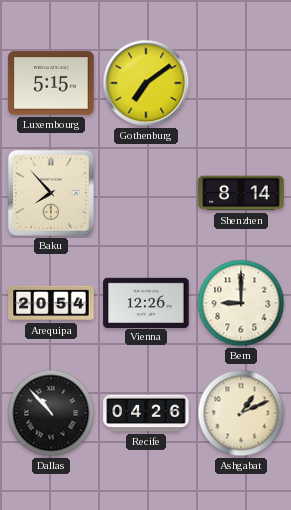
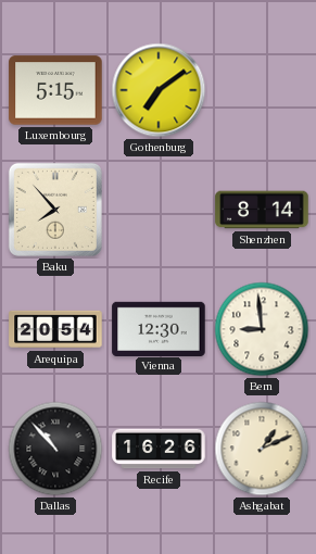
Vienna: 12:26 -> 12:30
Bern: 9:00 -> 8:59
Recife: 04:26 -> 16:26
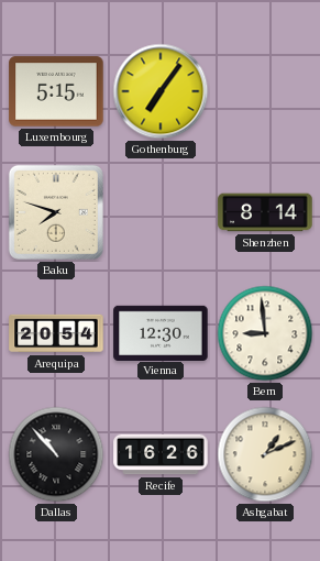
Gothenburg: 7:09 -> 7:06
Baku: 7:53 -> 7:48
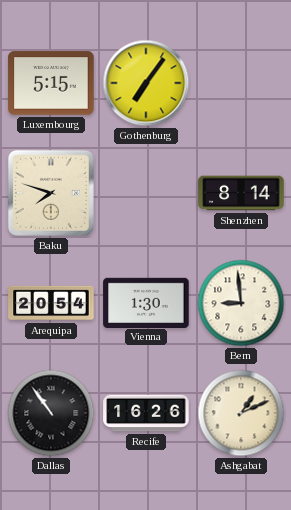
Vienna: 12:30 -> 1:30
Dallas: 10:53 -> 10:54
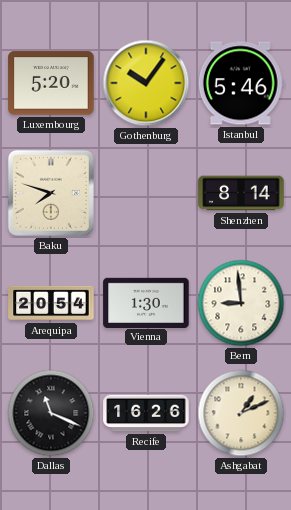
Luxembourg: 5:15 -> 5:20
Gothenburg: 7:06 -> 10:06
Istanbul: none -> 5:46
Dallas: 10:54 -> 11:19
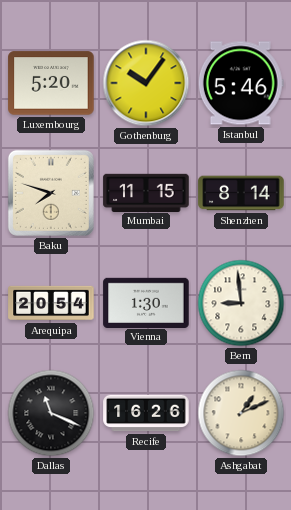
Mumbai: none -> 11:15
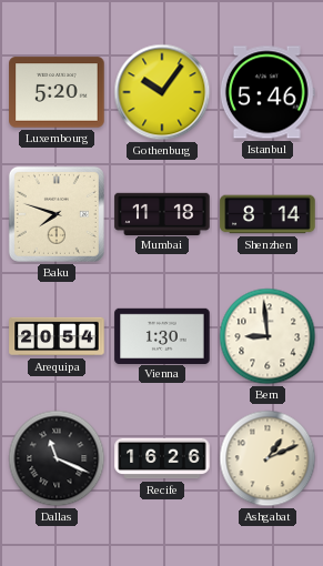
Mumbai: 11:15 -> 11:18
